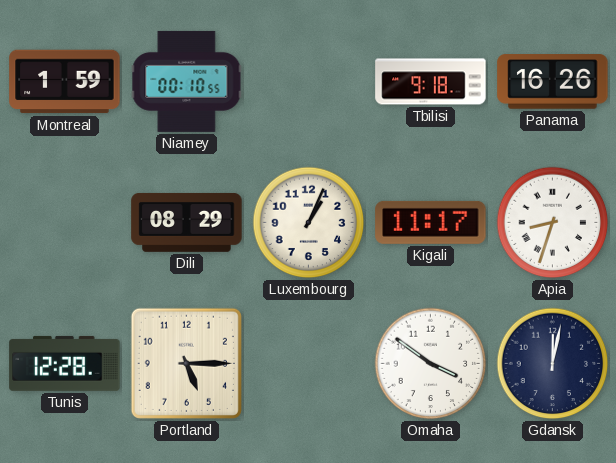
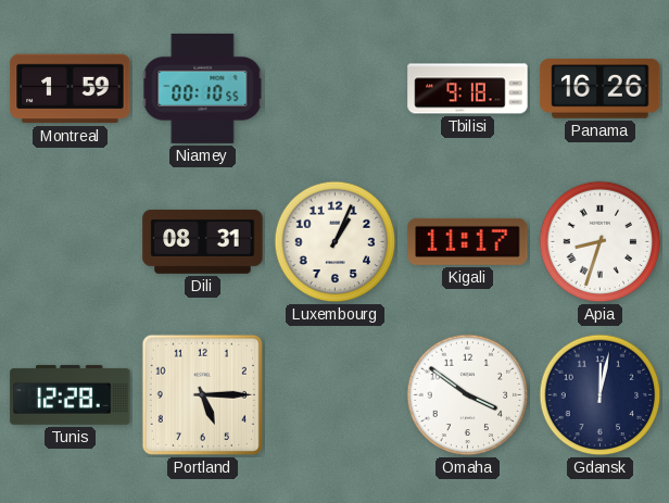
Dili: 08:29 -> 08:31
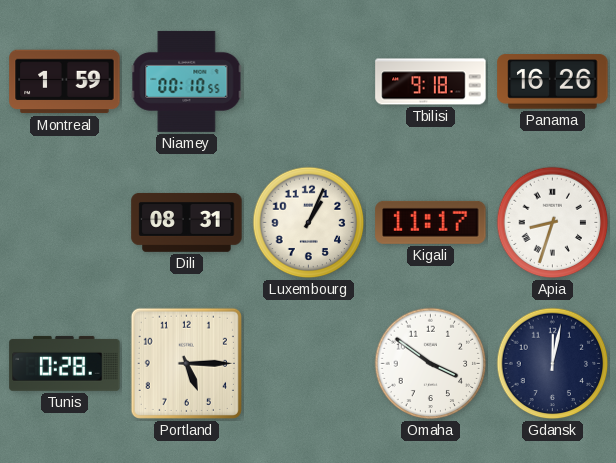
Tunis: 12:28 -> 0:28
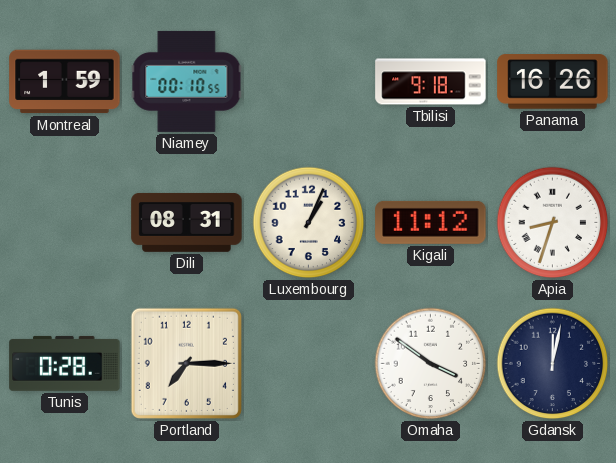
Kigali: 11:17 -> 11:12
Portland: 5:15 -> 7:15
